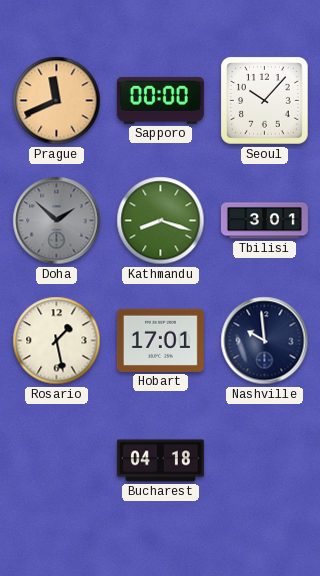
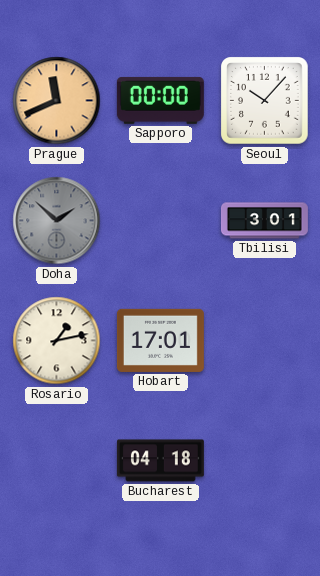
Kathmandu: 8:18 -> none
Rosario: 1:28 -> 1:13
Nashville: 9:59 -> none
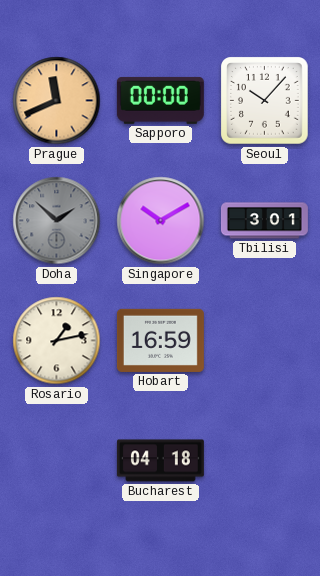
Singapore: none -> 10:10
Hobart: 17:01 -> 16:59
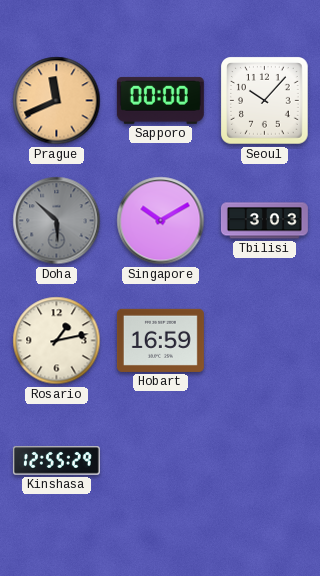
Doha: 1:52 -> 5:52
Tbilisi: 3:01 -> 3:03
Kinshasa: none -> 12:55
Bucharest: 04:18 -> none
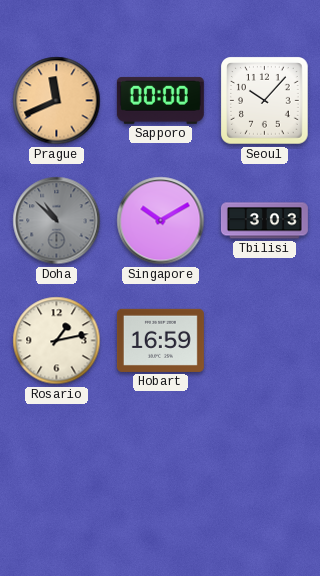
Doha: 5:52 -> 10:52
Kinshasa: 12:55 -> none
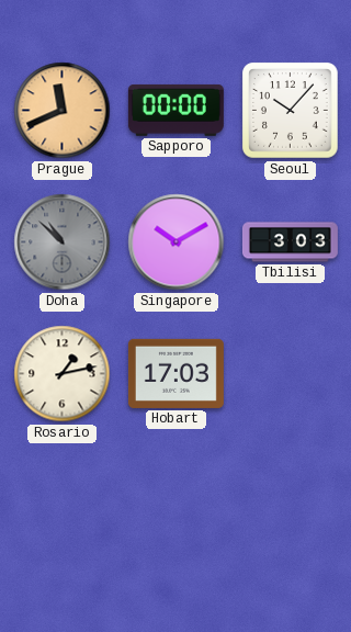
Hobart: 16:59 -> 17:03
